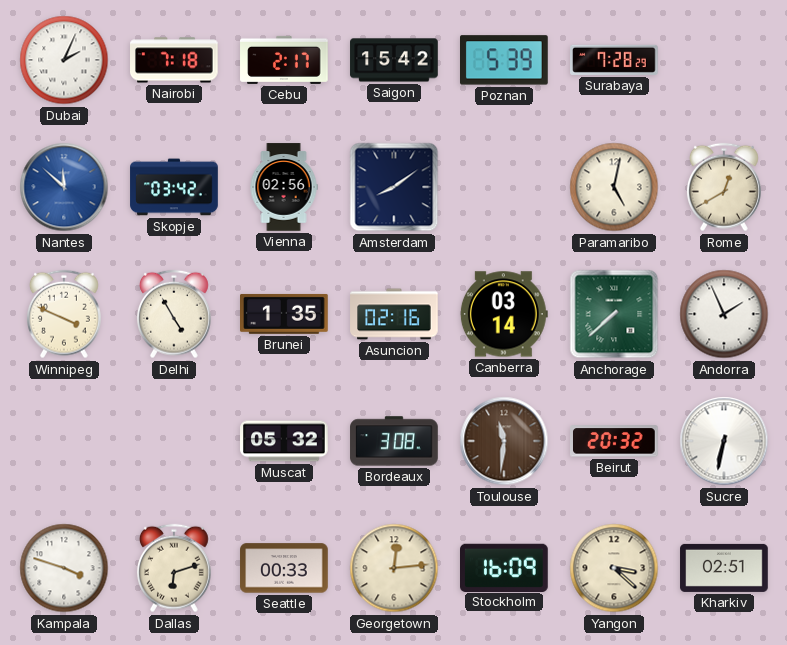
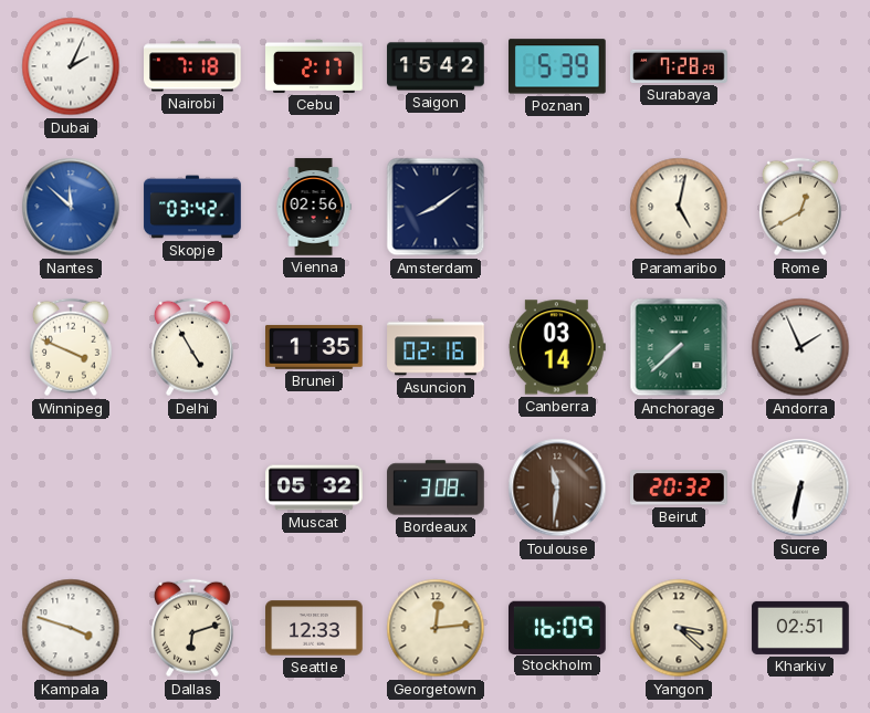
Seattle: 00:33 -> 12:33
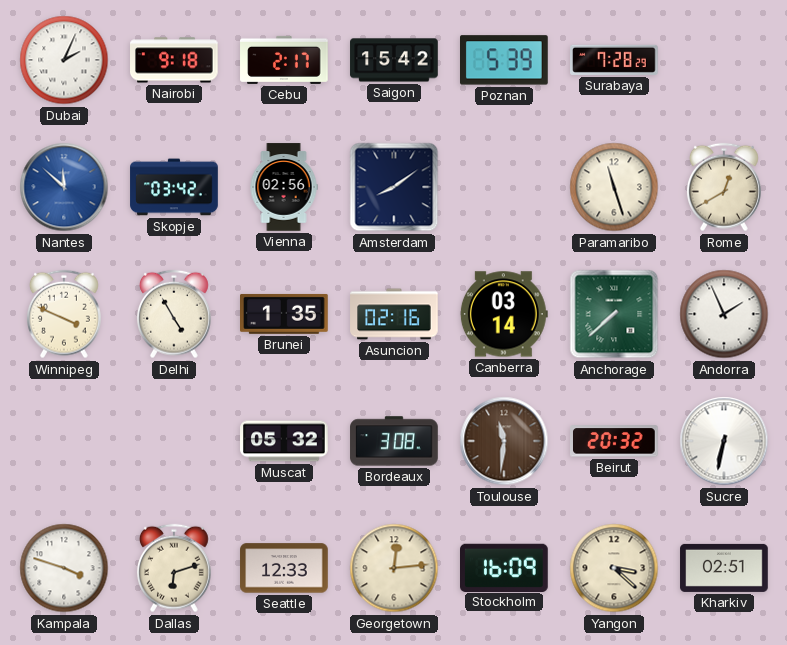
Nairobi: 7:18 -> 9:18
Paramaribo: 5:02 -> 11:27
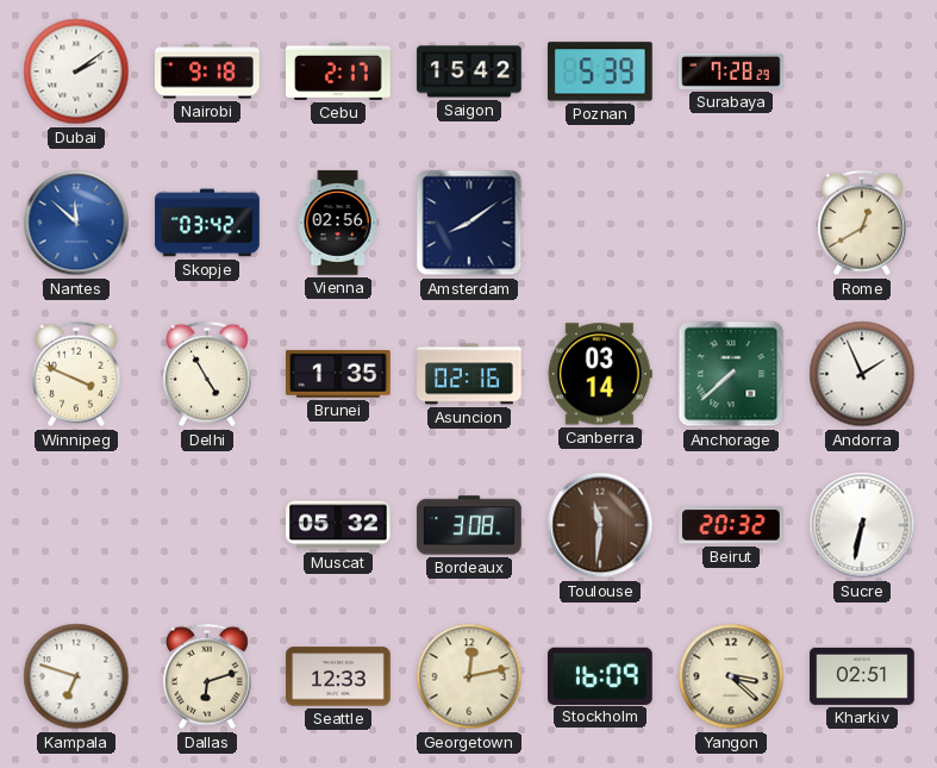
Dubai: 2:04 -> 2:09
Paramaribo: 11:27 -> none
Kampala: 3:48 -> 6:48
Georgetown: 12:14 -> 12:13
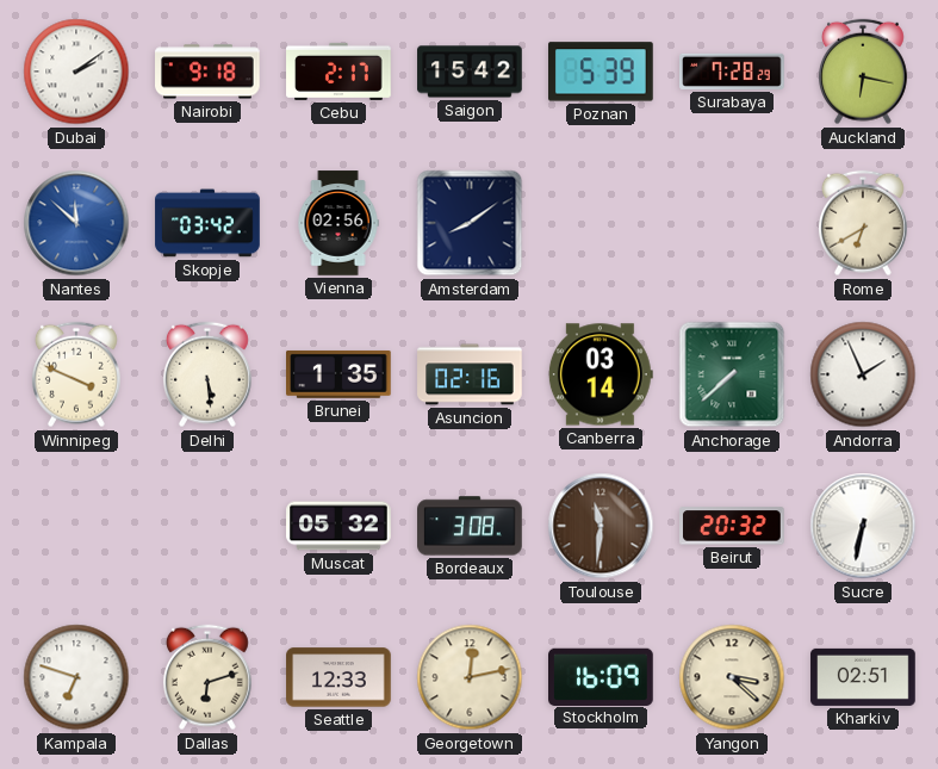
Auckland: none -> 6:17
Rome: 12:40 -> 6:40
Delhi: 4:55 -> 5:29
